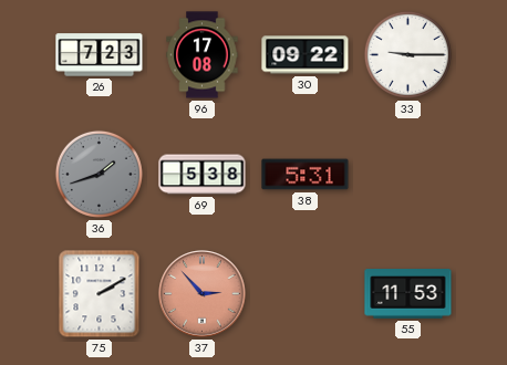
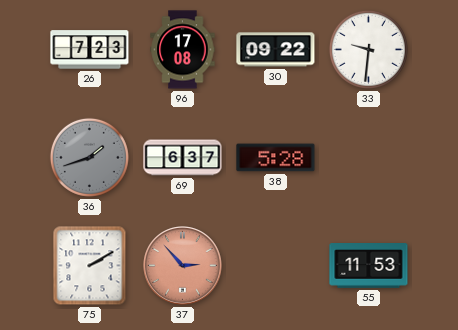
33: 9:15 -> 9:31
69: 5:38 -> 6:37
38: 5:31 -> 5:28
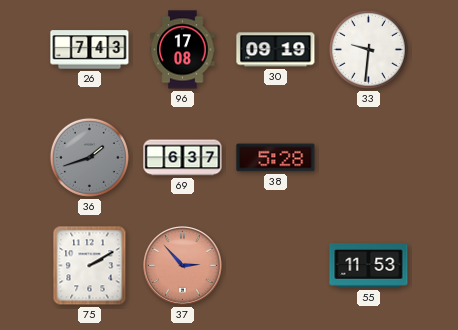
26: 7:23 -> 7:43
30: 09:22 -> 09:19
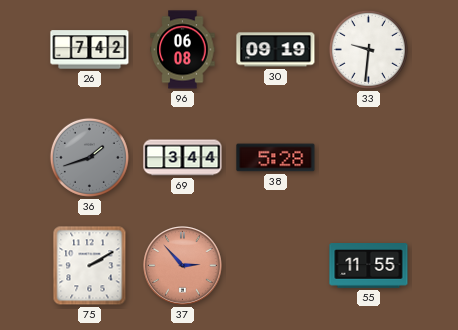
26: 7:43 -> 7:42
96: 17:08 -> 06:08
69: 6:37 -> 3:44
55: 11:53 -> 11:55
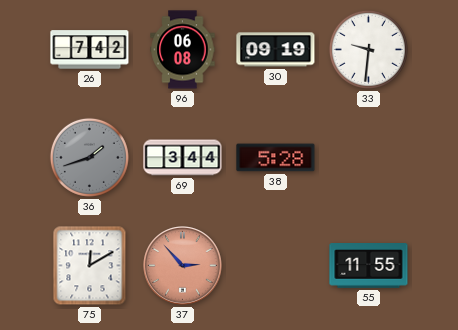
75: 2:10 -> 12:10
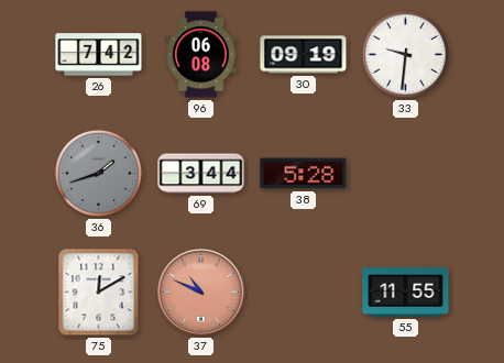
37: 2:53 -> 10:49
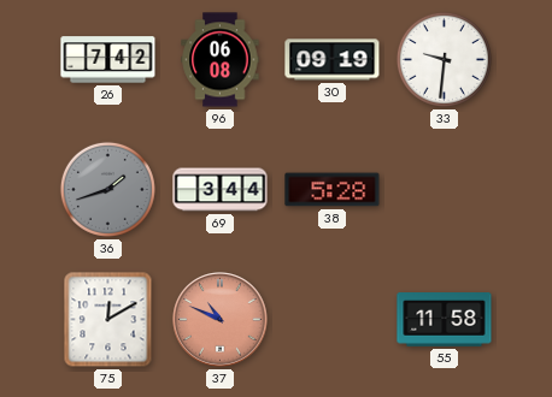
55: 11:55 -> 11:58
